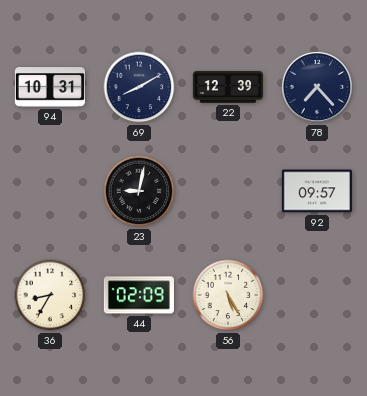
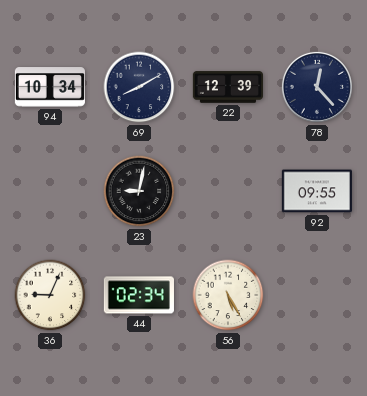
94: 10:31 -> 10:34
78: 7:23 -> 12:23
92: 09:57 -> 09:55
36: 8:35 -> 9:04
44: 02:09 -> 02:34
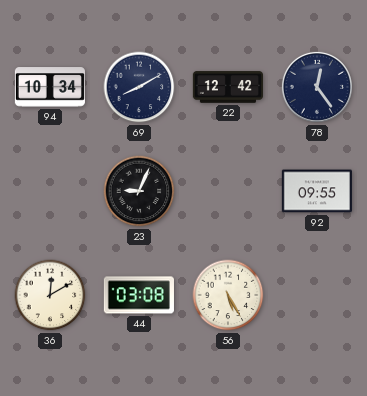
22: 12:39 -> 12:42
78: 12:23 -> 12:24
23: 9:02 -> 9:04
36: 9:04 -> 12:10
44: 02:34 -> 03:08
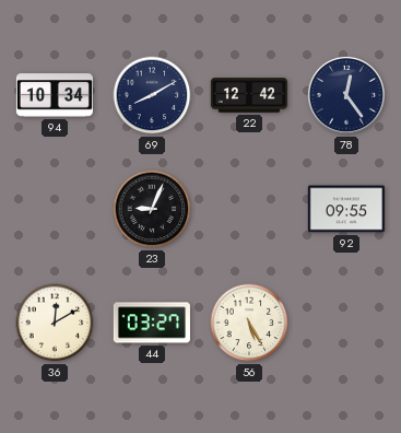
44: 03:08 -> 03:27
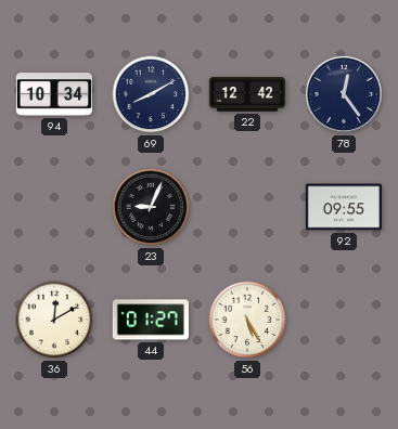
44: 03:27 -> 01:27
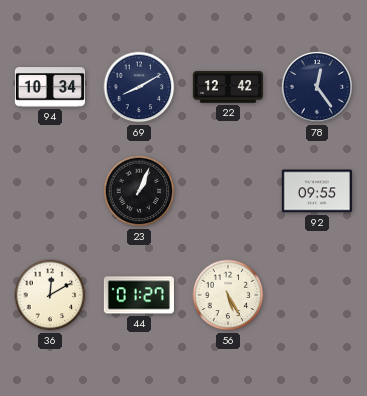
23: 9:04 -> 1:04
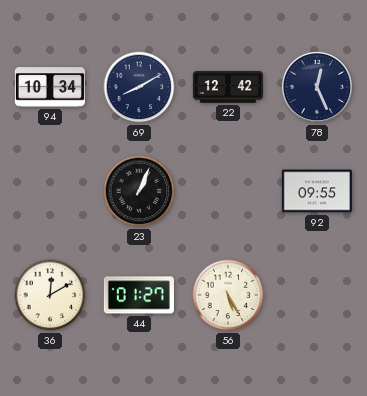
78: 12:24 -> 12:26
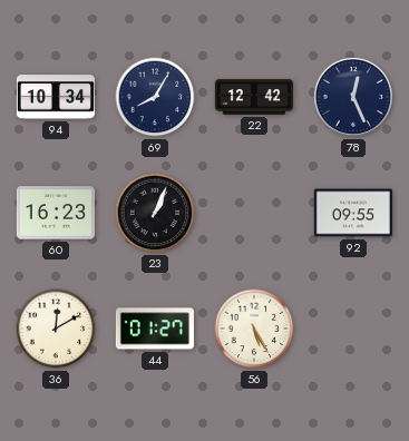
69: 8:10 -> 8:05
60: none -> 16:23
